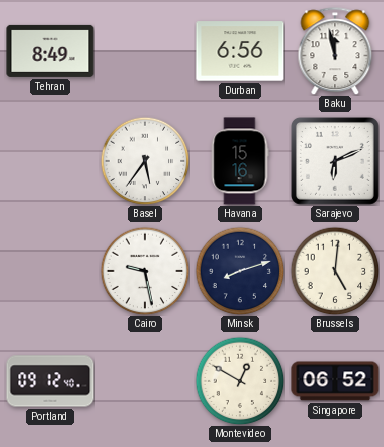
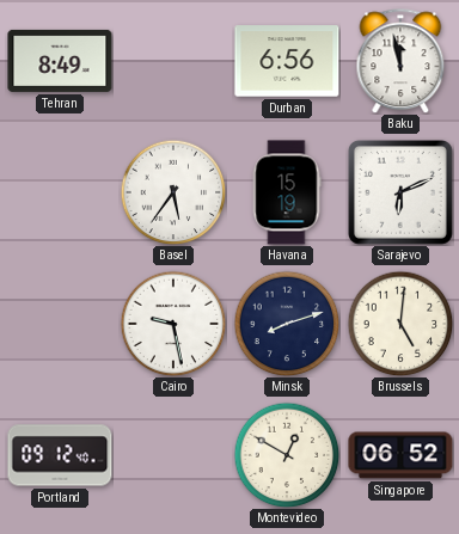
Havana: 15:16 -> 15:19
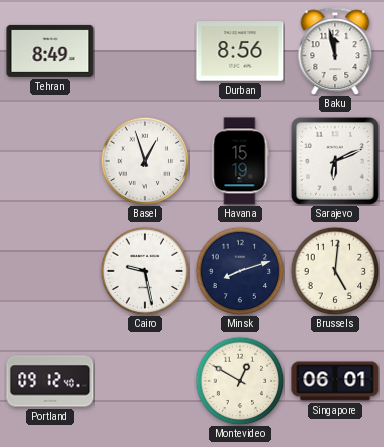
Durban: 6:56 -> 8:56
Basel: 5:36 -> 12:57
Singapore: 06:52 -> 06:01
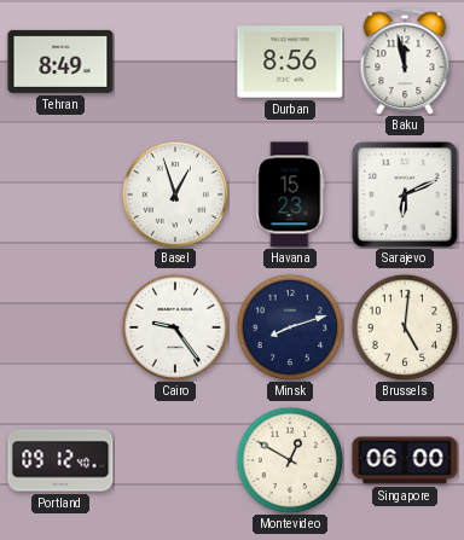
Havana: 15:19 -> 15:23
Cairo: 9:28 -> 9:24
Singapore: 06:01 -> 06:00
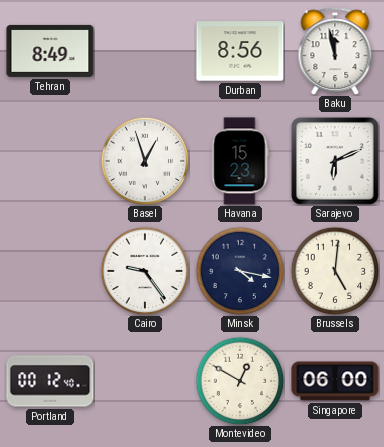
Minsk: 8:12 -> 4:17
Portland: 09:12 -> 00:12
